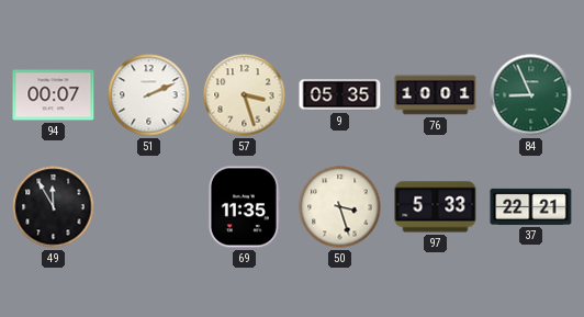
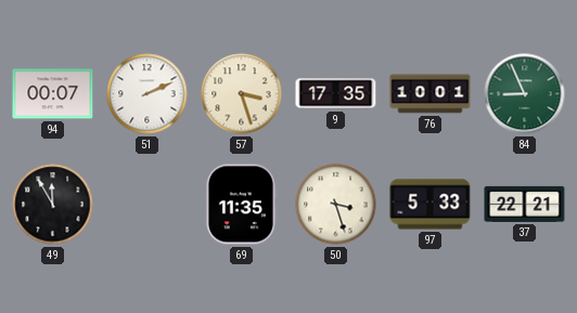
9: 05:35 -> 17:35
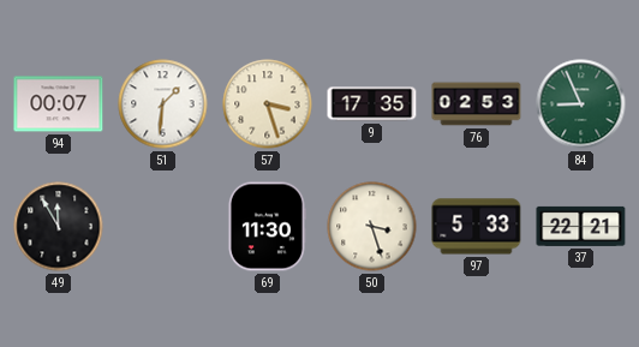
51: 2:11 -> 1:31
76: 10:01 -> 02:53
69: 11:35 -> 11:30
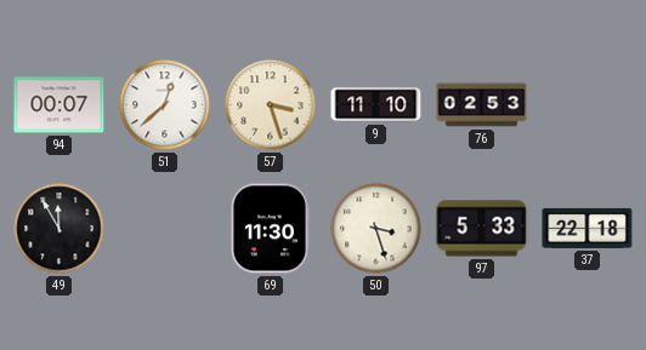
51: 1:31 -> 12:38
9: 17:35 -> 11:10
84: 8:56 -> none
37: 22:21 -> 22:18
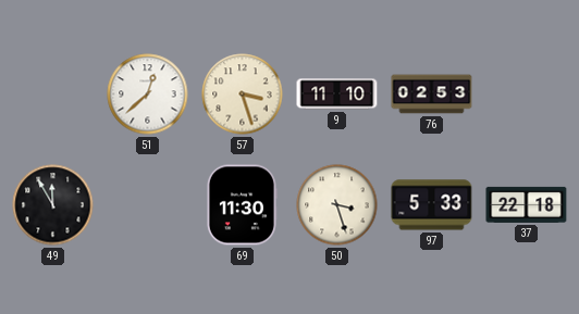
94: 00:07 -> none
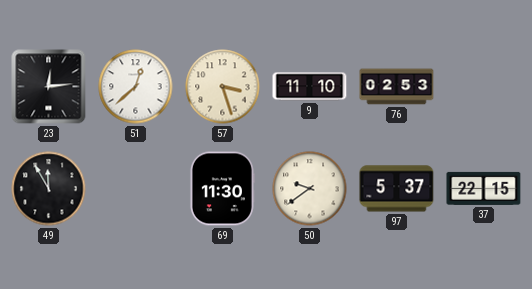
23: none -> 12:14
50: 3:27 -> 9:39
97: 5:33 -> 5:37
37: 22:18 -> 22:15
